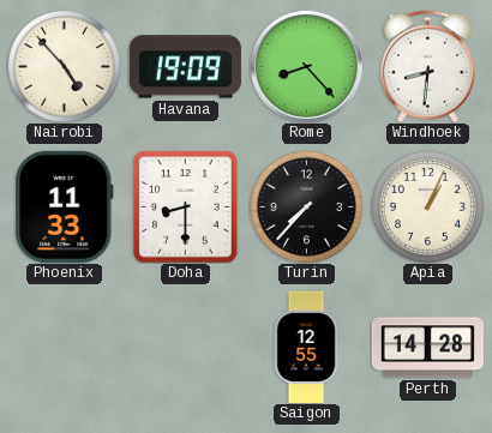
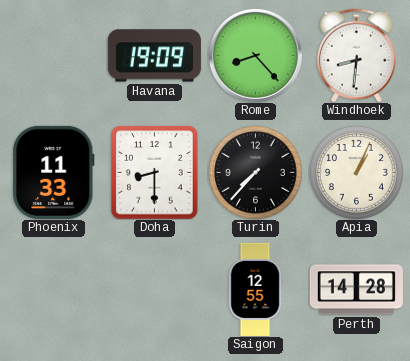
Nairobi: 4:53 -> none
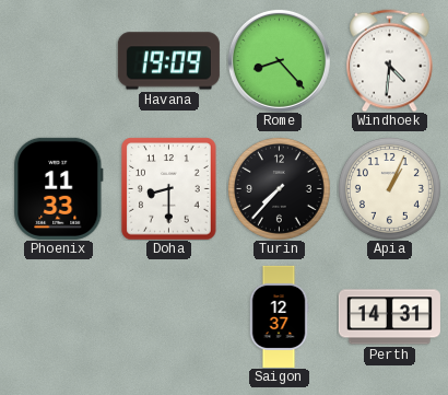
Windhoek: 8:31 -> 4:31
Saigon: 12:55 -> 12:37
Perth: 14:28 -> 14:31
